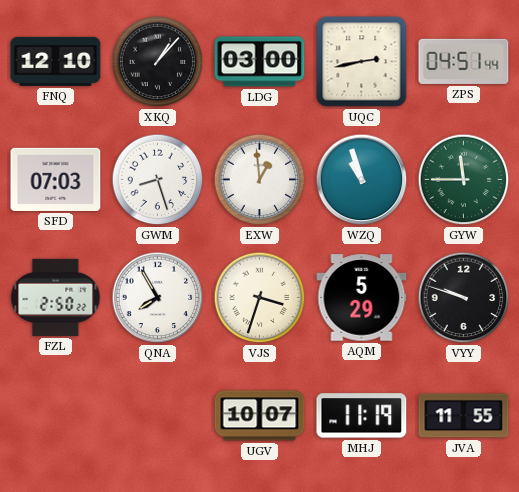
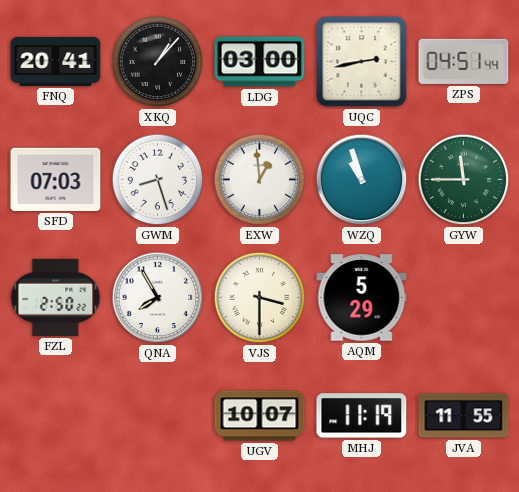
FNQ: 12:10 -> 20:41
VJS: 3:33 -> 3:30
VYY: 9:48 -> none
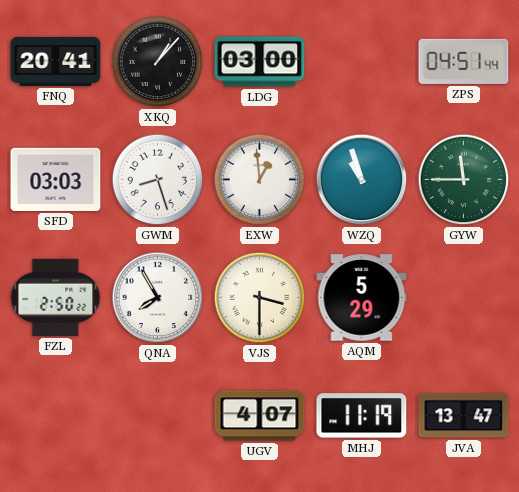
UQC: 2:43 -> none
SFD: 07:03 -> 03:03
UGV: 10:07 -> 4:07
JVA: 11:55 -> 13:47
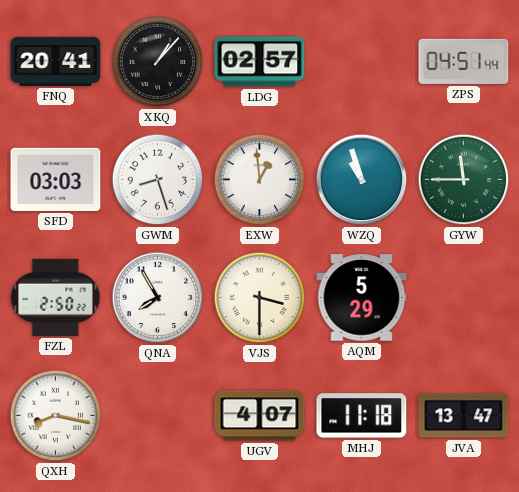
LDG: 03:00 -> 02:57
QXH: none -> 8:17
MHJ: 11:19 -> 11:18
